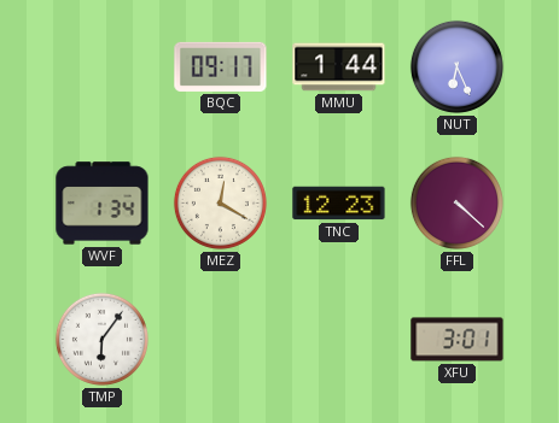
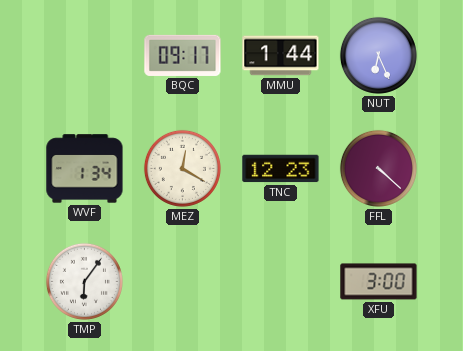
XFU: 3:01 -> 3:00
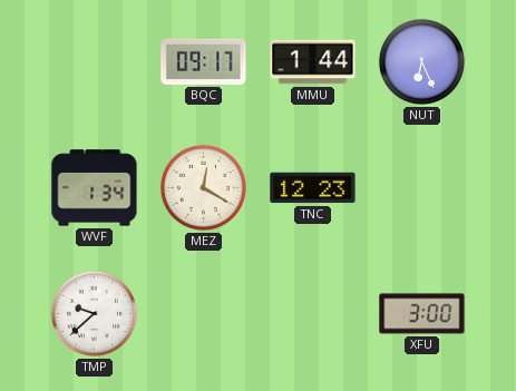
FFL: 4:22 -> none
TMP: 6:06 -> 9:38
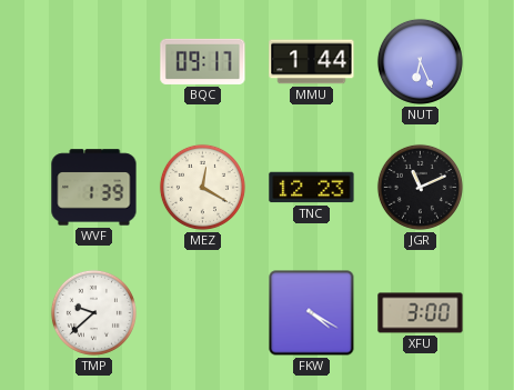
WVF: 1:34 -> 1:39
JGR: none -> 11:11
FKW: none -> 4:20
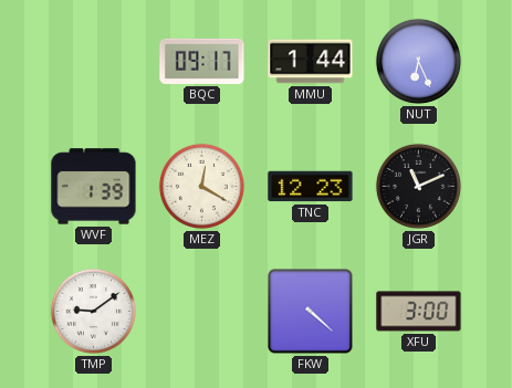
TMP: 9:38 -> 9:09
FKW: 4:20 -> 4:22
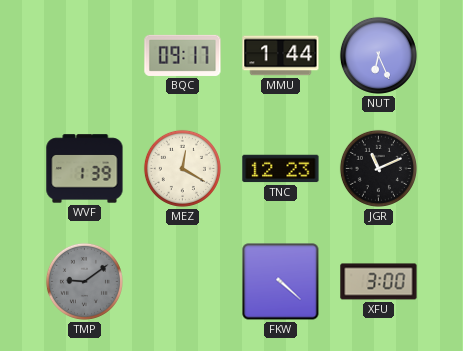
TMP dial: white -> grey
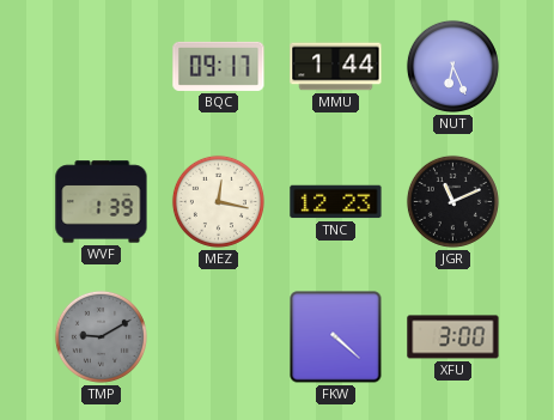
MEZ: 12:20 -> 12:17
TMP: 9:09 -> 9:10
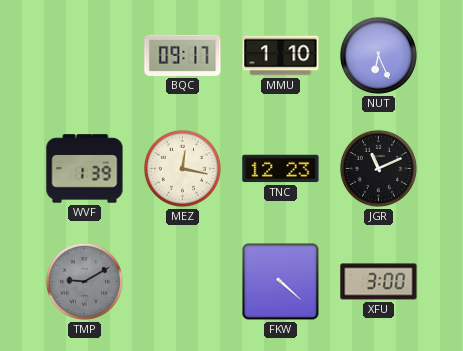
MMU: 1:44 -> 1:10
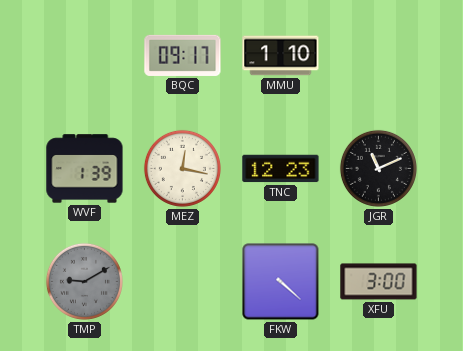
NUT: 6:26 -> none
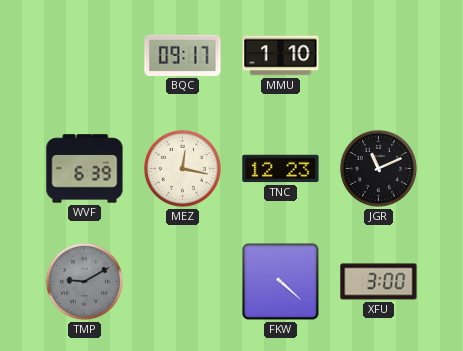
WVF: 1:39 -> 6:39
